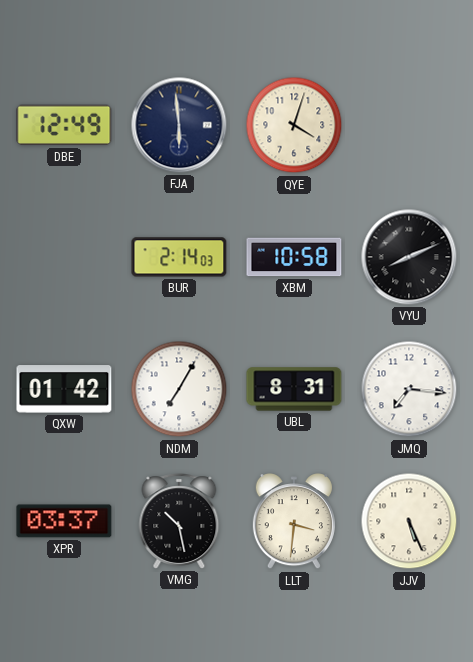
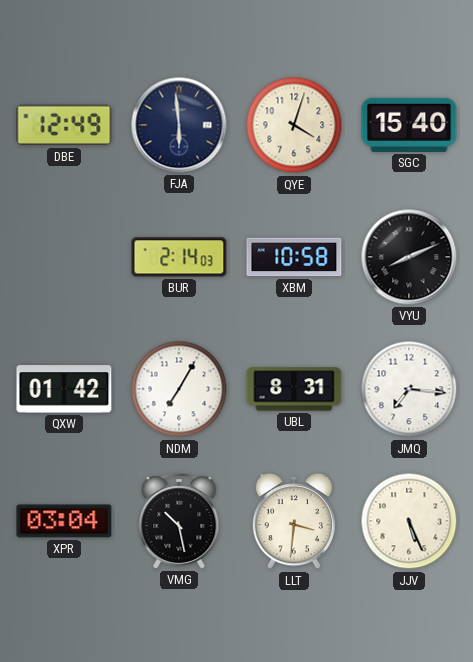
SGC: none -> 15:40
XPR: 03:37 -> 03:04
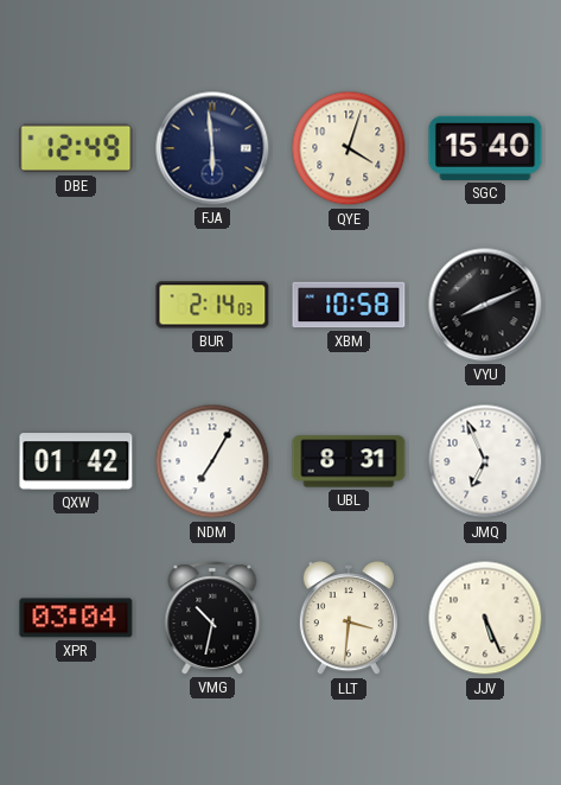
JMQ: 7:16 -> 6:56
VMG: 10:28 -> 10:32
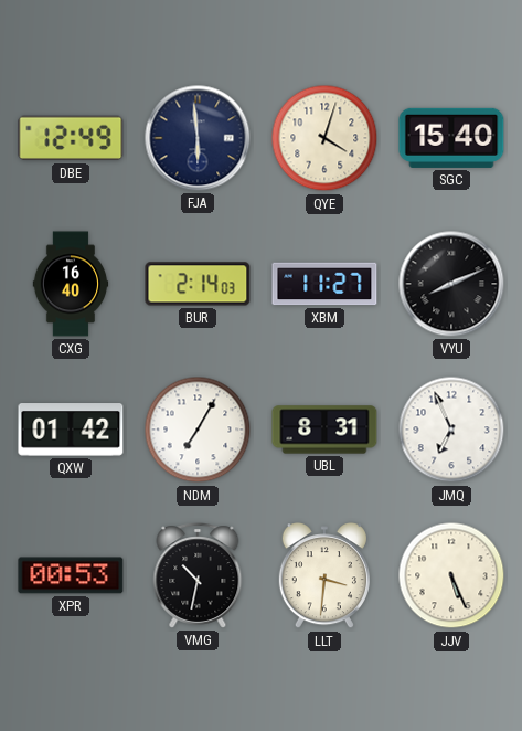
CXG: none -> 16:40
XBM: 10:58 -> 11:27
XPR: 03:04 -> 00:53
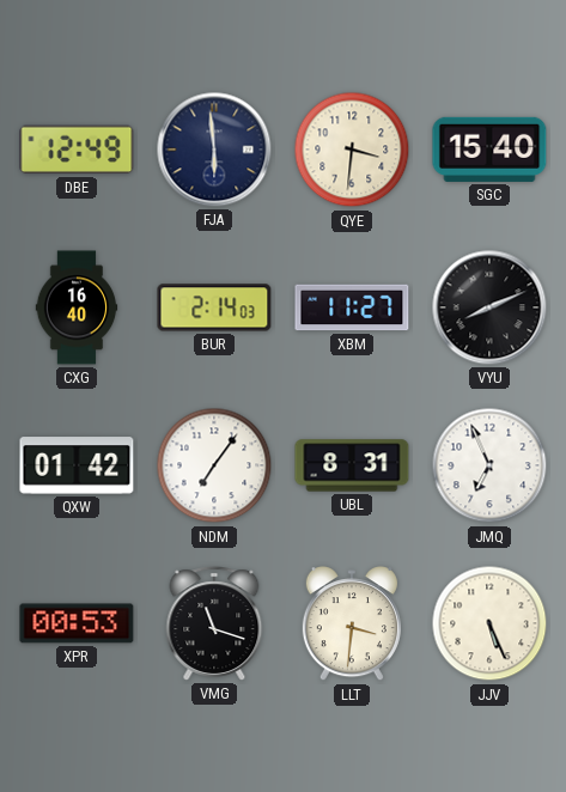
QYE: 4:03 -> 3:31
NDM: 7:05 -> 7:06
VMG: 10:32 -> 11:18
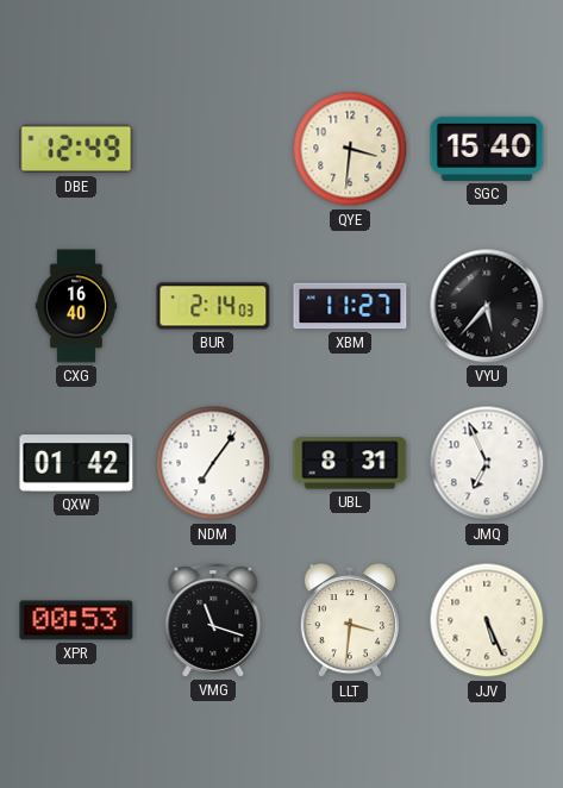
FJA: 5:59 -> none
VYU: 8:11 -> 5:37
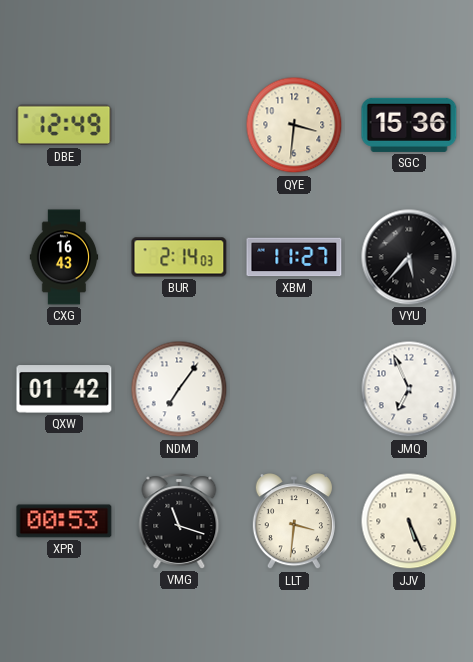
SGC: 15:40 -> 15:36
CXG: 16:40 -> 16:43
UBL: 8:31 -> none
